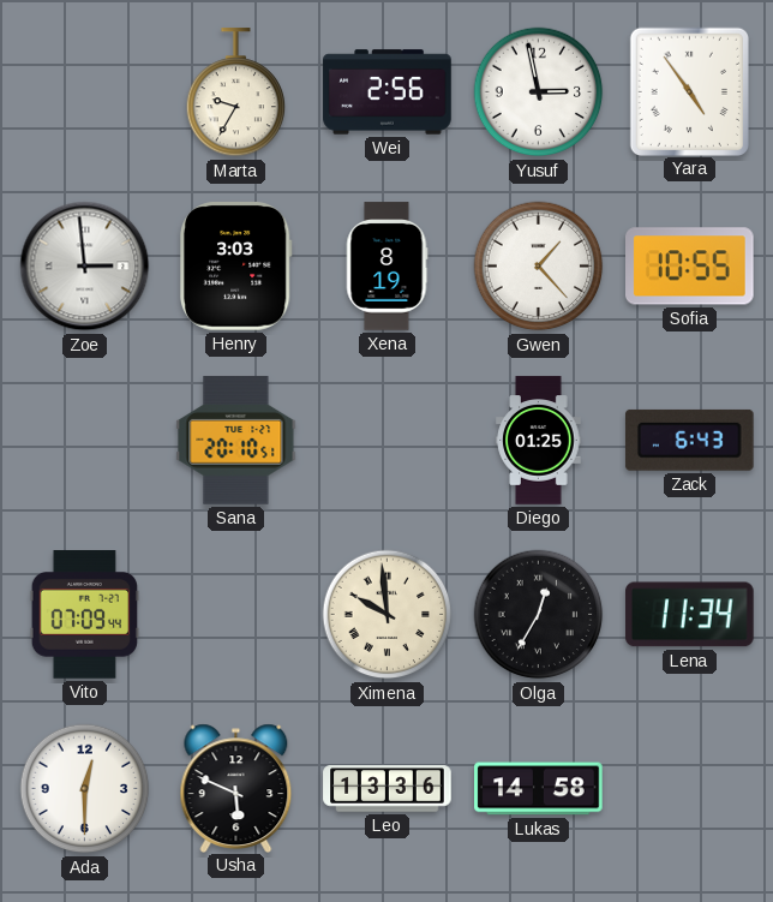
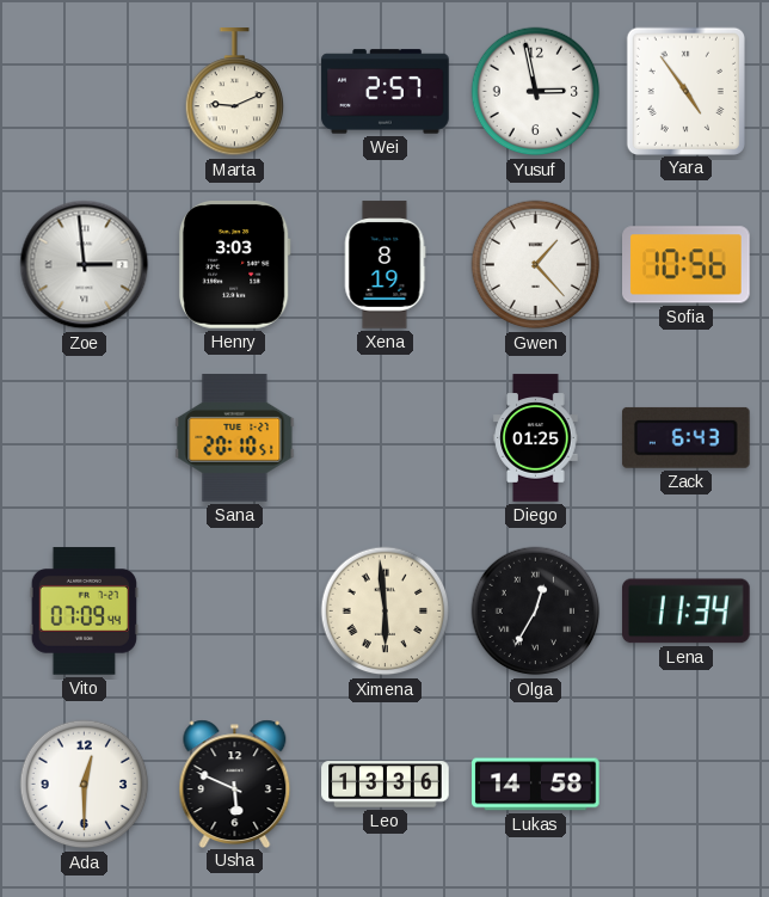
Marta: 9:35 -> 9:11
Wei: 2:56 -> 2:57
Sofia: 10:55 -> 10:56
Ximena: 9:59 -> 5:59
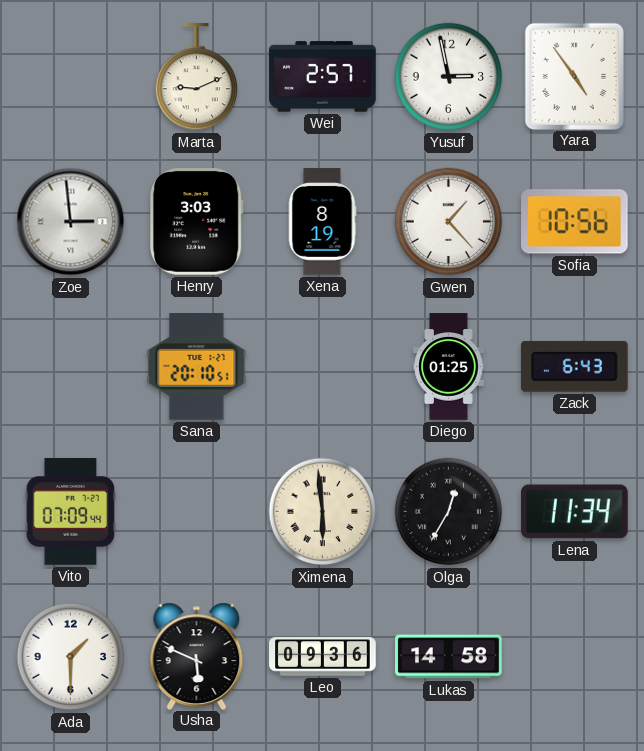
Ada: 12:30 -> 1:30
Leo: 13:36 -> 09:36
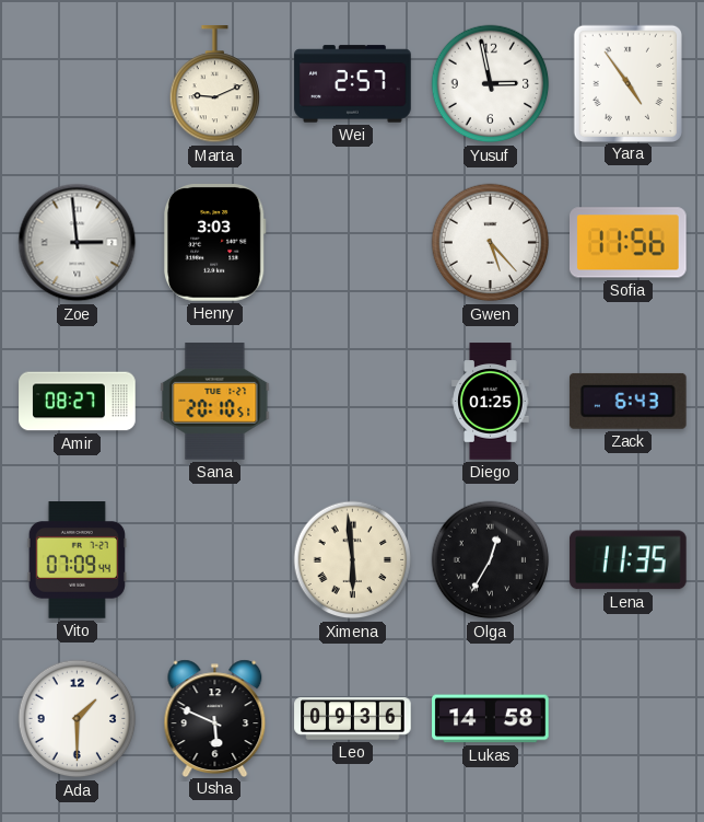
Xena: 8:19 -> none
Gwen: 1:23 -> 5:23
Sofia: 10:56 -> 11:56
Amir: none -> 08:27
Lena: 11:34 -> 11:35
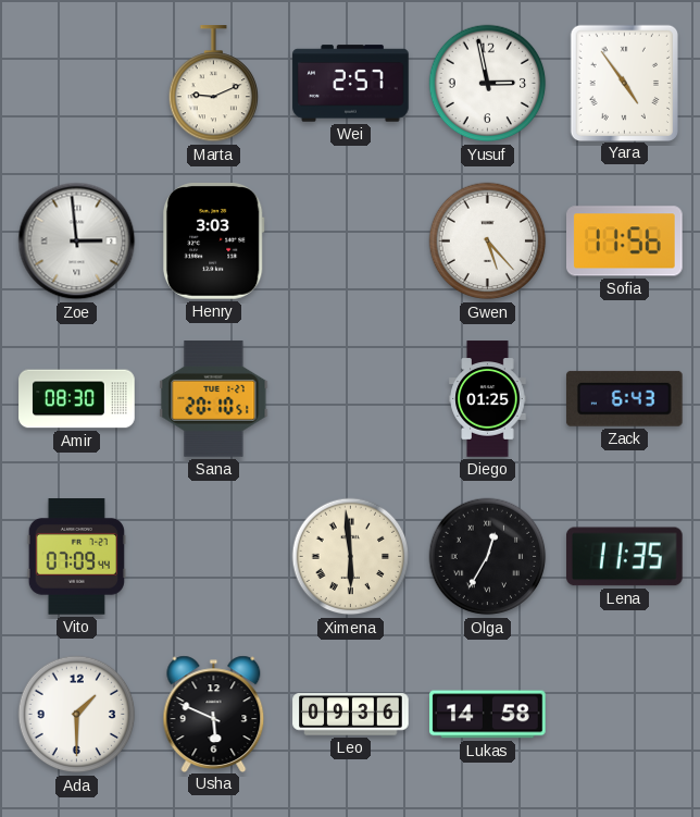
Amir: 08:27 -> 08:30
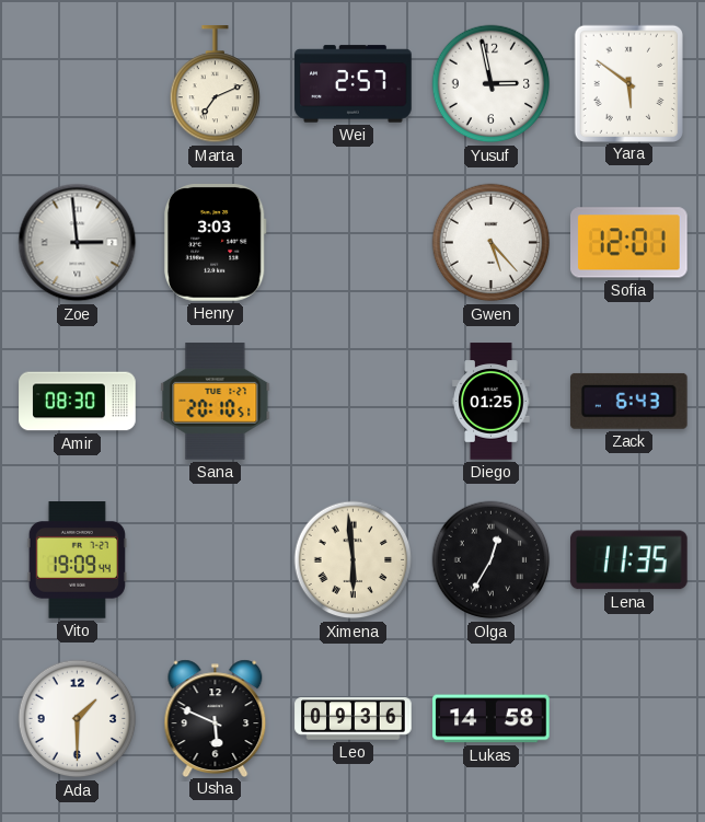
Marta: 9:11 -> 7:11
Yara: 4:54 -> 5:51
Sofia: 11:56 -> 12:01
Vito: 07:09 -> 19:09
